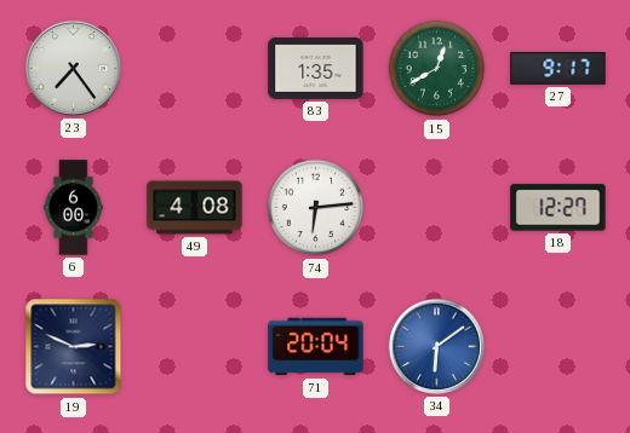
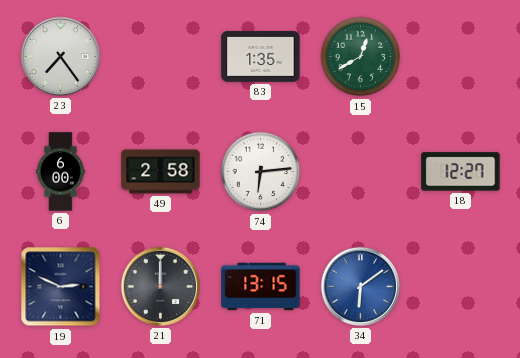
27: 9:17 -> none
49: 4:08 -> 2:58
21: none -> 12:00
71: 20:04 -> 13:15
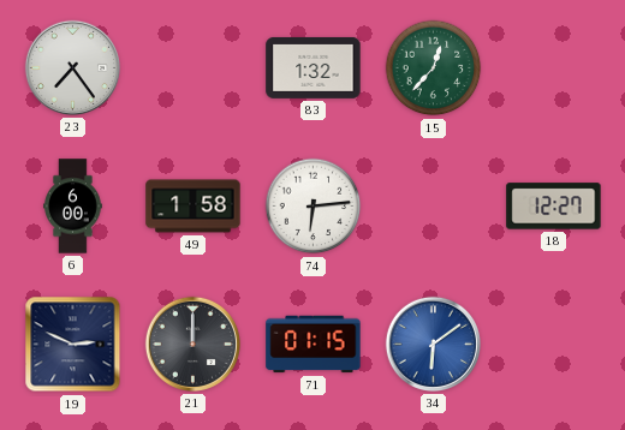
83: 1:35 -> 1:32
15: 12:40 -> 12:37
49: 2:58 -> 1:58
71: 13:15 -> 01:15
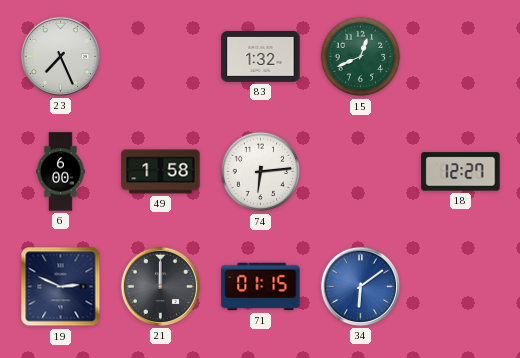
23: 7:24 -> 7:26
15: 12:37 -> 12:41
